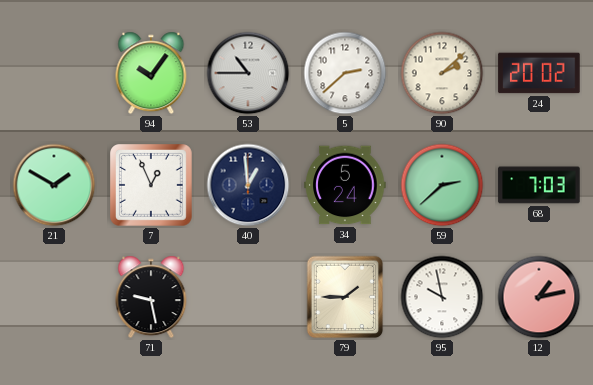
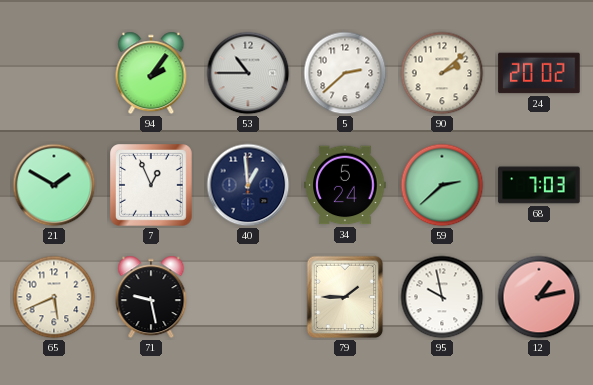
94: 10:06 -> 2:06
65: none -> 5:41
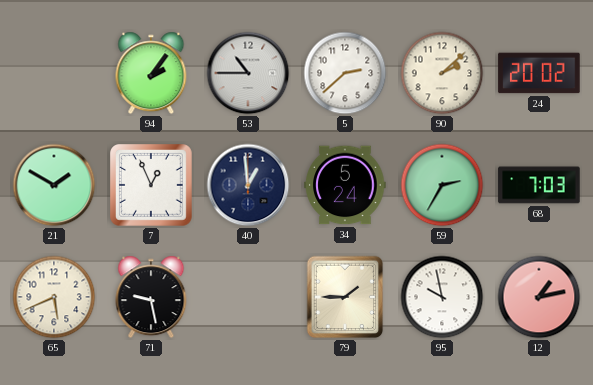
59: 2:38 -> 2:35
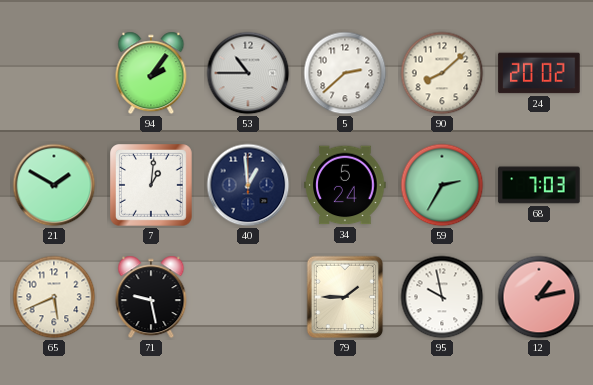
90: 2:08 -> 8:08
7: 12:56 -> 1:01
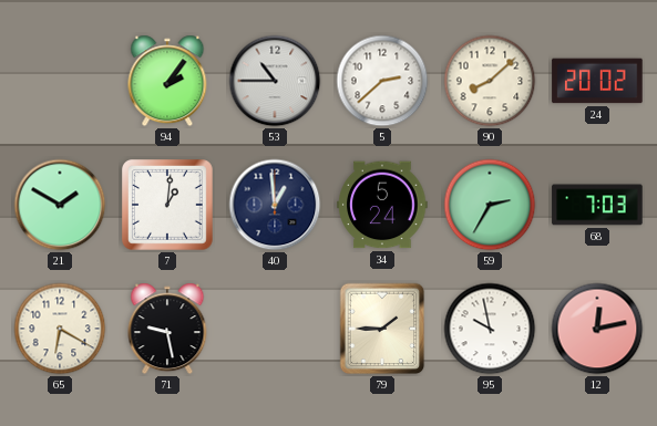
65: 5:41 -> 6:20
12: 1:13 -> 12:13
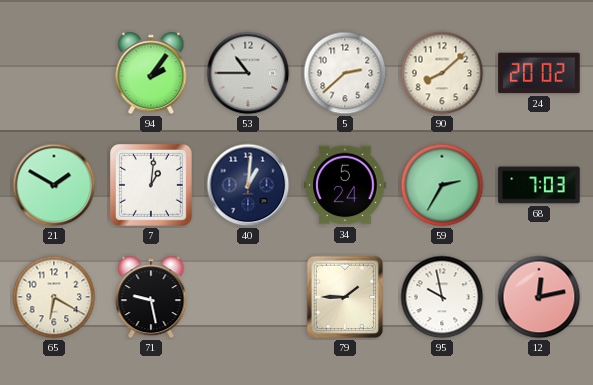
40: 12:59 -> 1:01
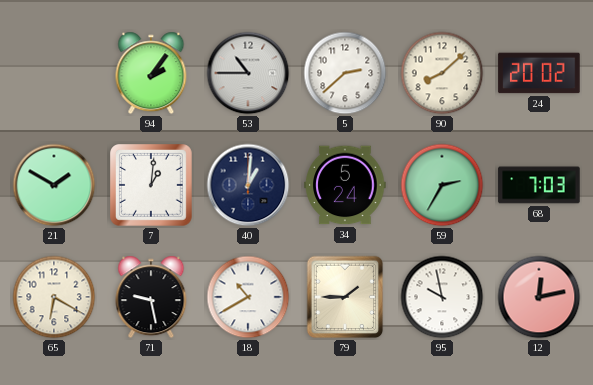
18: none -> 10:40
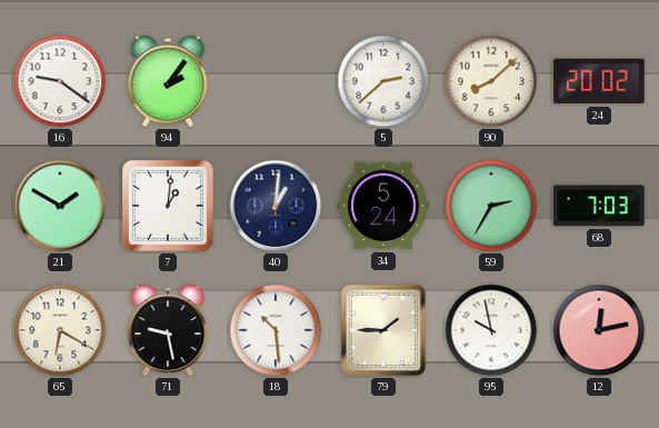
16: none -> 9:21
53: 10:45 -> none
18: 10:40 -> 10:29
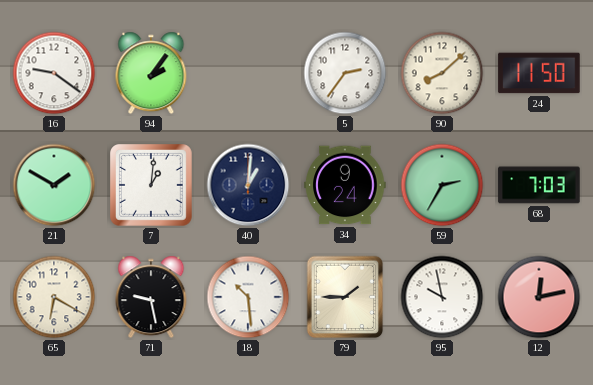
5: 2:38 -> 2:36
24: 20:02 -> 11:50
34: 5:24 -> 9:24
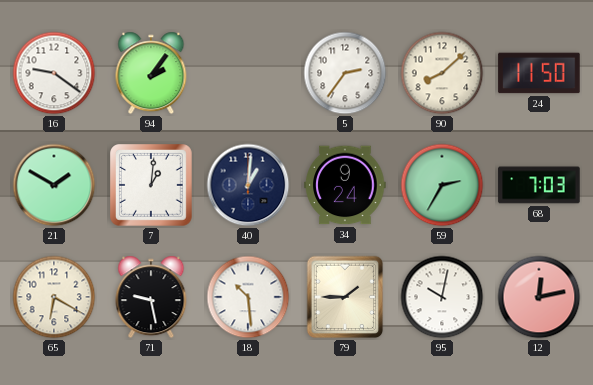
95: 9:58 -> 10:02
